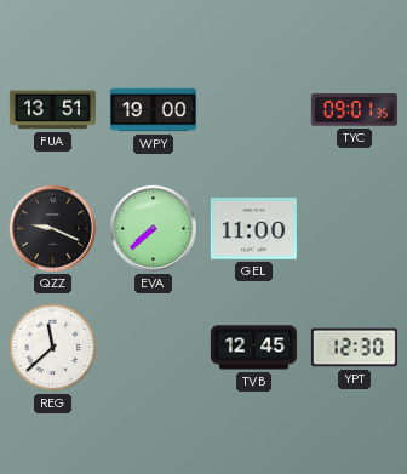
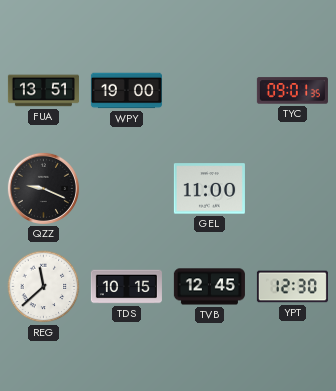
EVA: 7:38 -> none
TDS: none -> 10:15
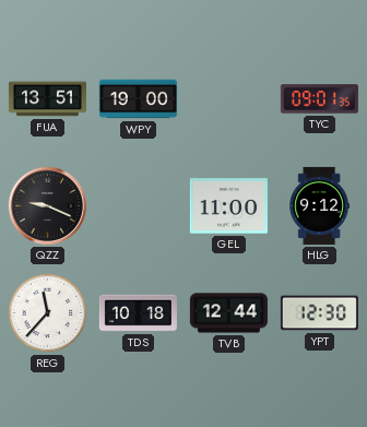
HLG: none -> 9:12
REG: 11:38 -> 11:37
TDS: 10:15 -> 10:18
TVB: 12:45 -> 12:44
